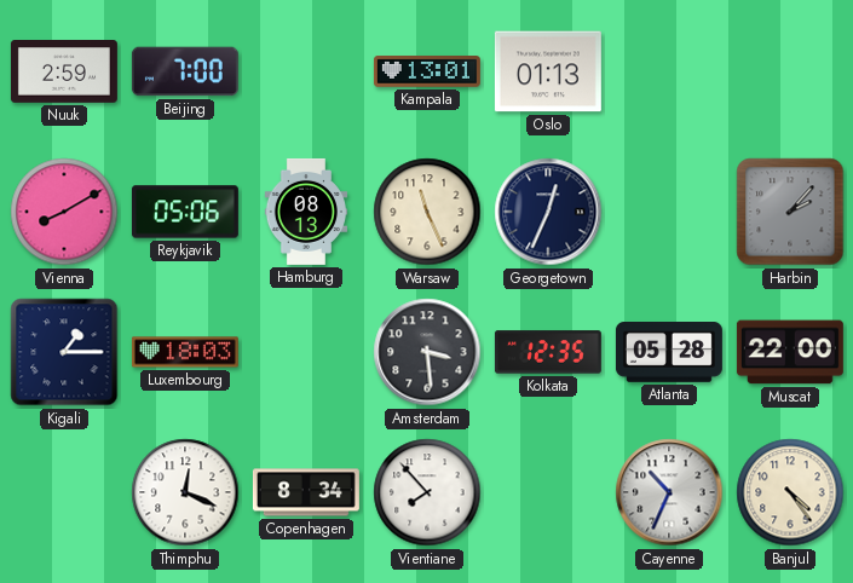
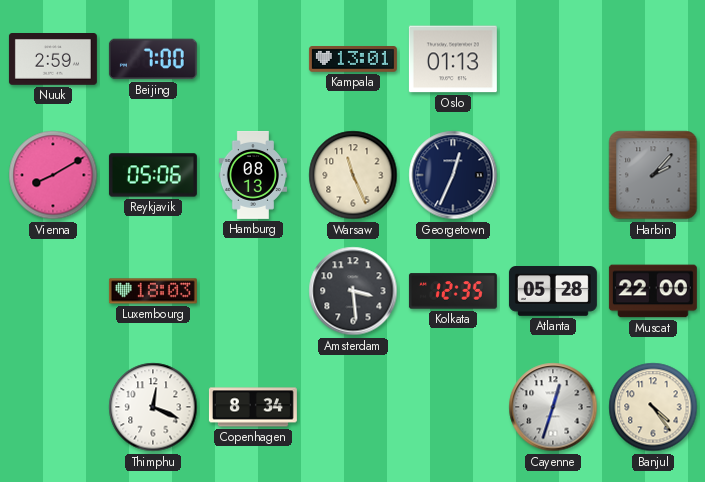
Kigali: 1:15 -> none
Vientiane: 7:53 -> none
Cayenne: 10:34 -> 12:33
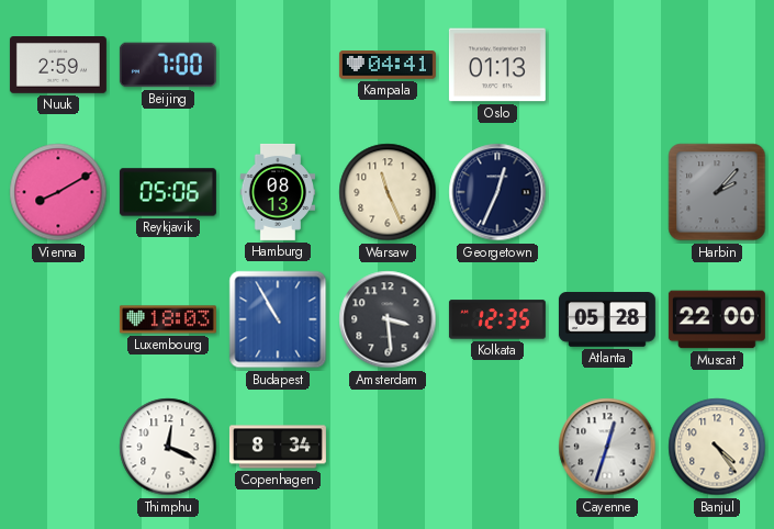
Kampala: 13:01 -> 04:41
Budapest: none -> 10:55
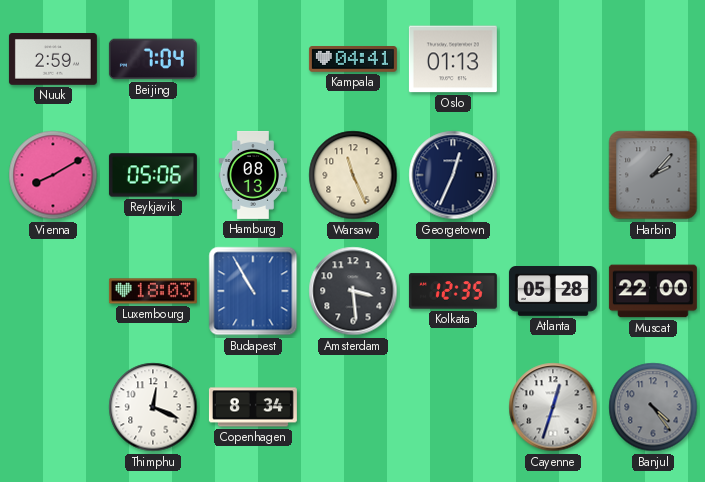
Beijing: 7:00 -> 7:04
Banjul dial: cream -> grey
